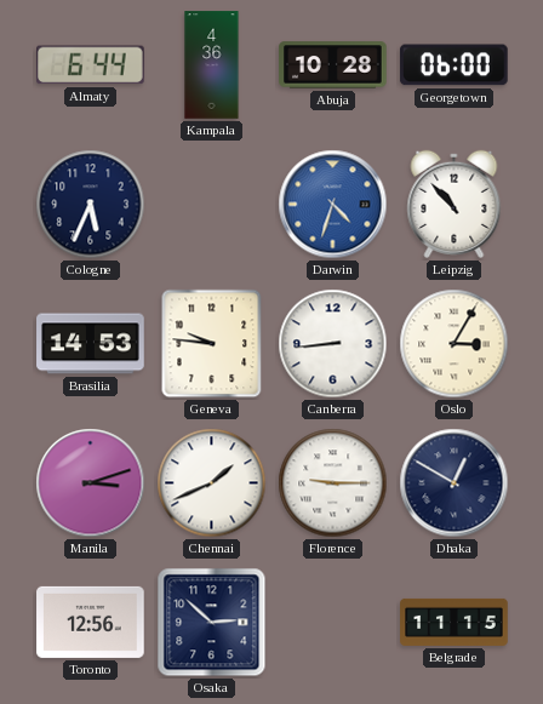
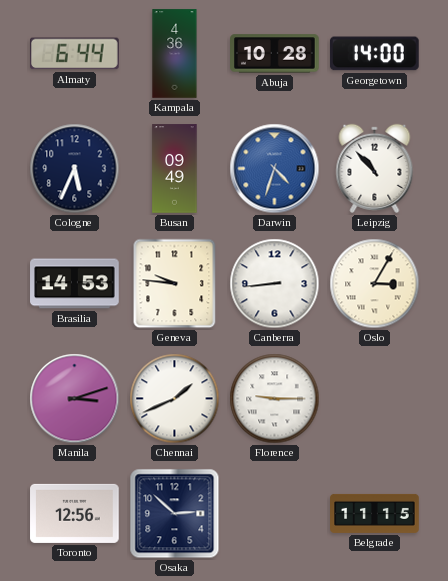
Georgetown: 06:00 -> 14:00
Busan: none -> 09:49
Dhaka: 12:50 -> none
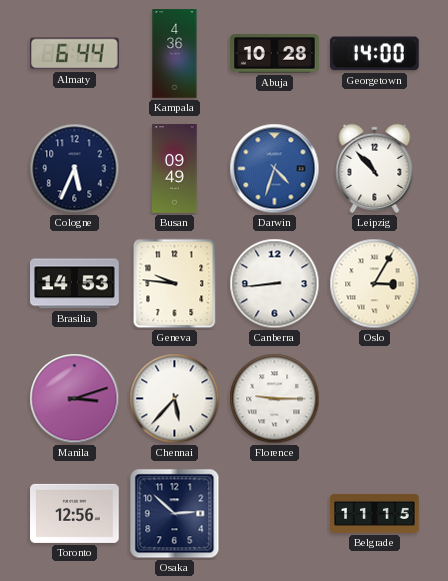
Chennai: 1:41 -> 5:37
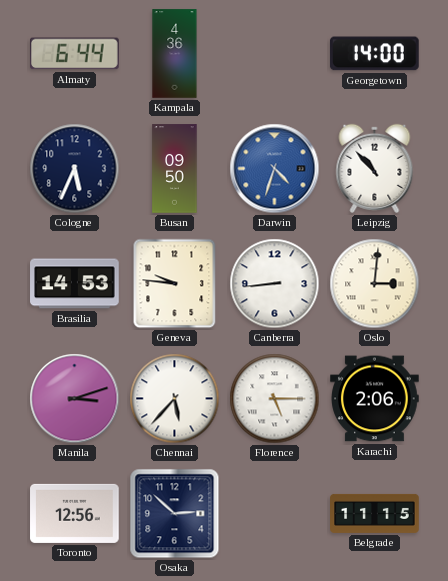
Abuja: 10:28 -> none
Busan: 09:49 -> 09:50
Oslo: 3:05 -> 3:01
Florence: 9:15 -> 5:15
Karachi: none -> 2:06
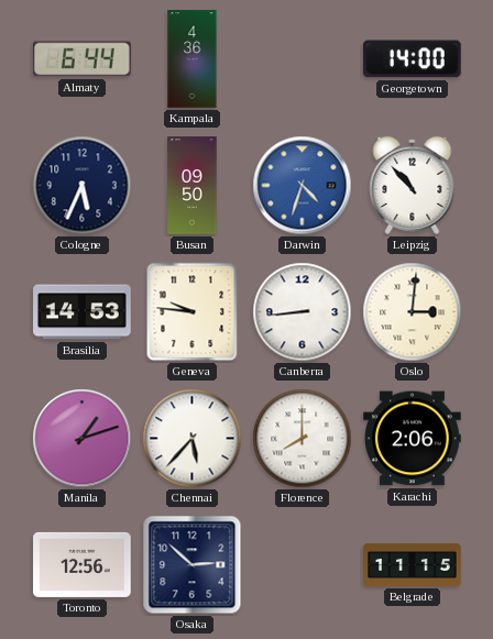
Manila: 3:12 -> 1:12
Florence: 5:15 -> 8:00
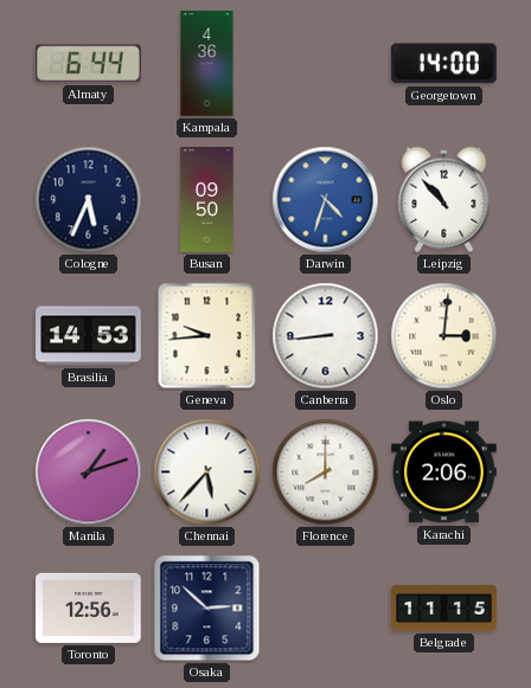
Geneva: 9:46 -> 9:44
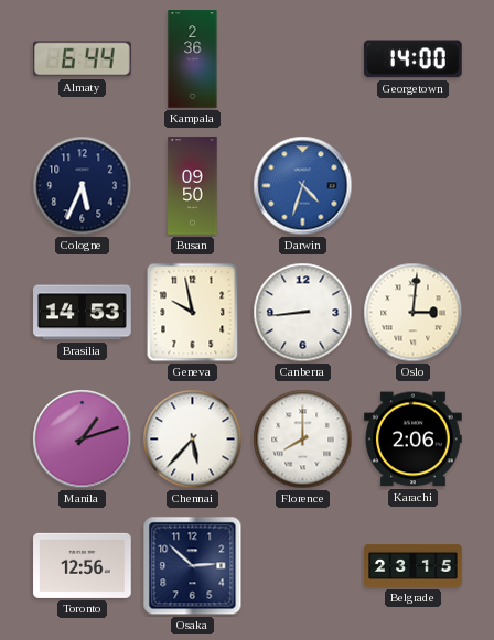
Kampala: 4:36 -> 2:36
Leipzig: 10:53 -> none
Geneva: 9:44 -> 9:58
Belgrade: 11:15 -> 23:15
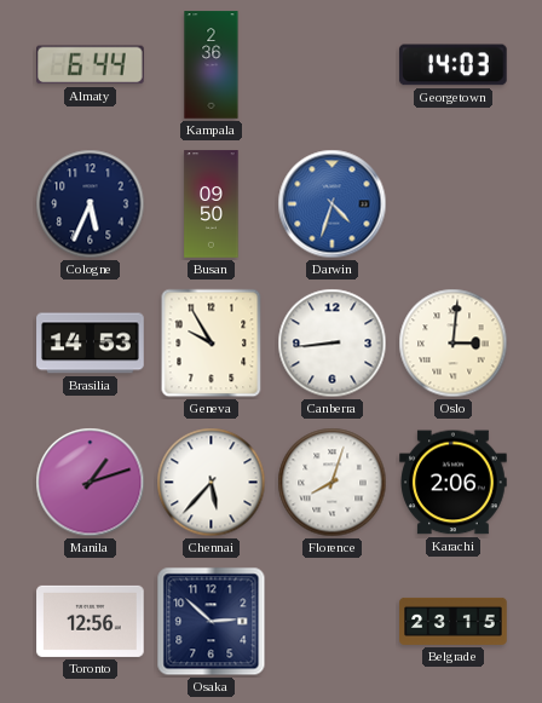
Georgetown: 14:00 -> 14:03
Geneva: 9:58 -> 9:55
Florence: 8:00 -> 8:03
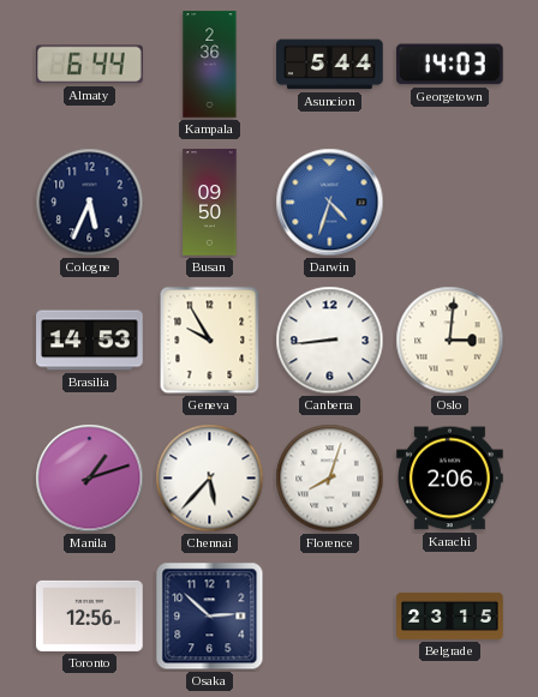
Asuncion: none -> 5:44
